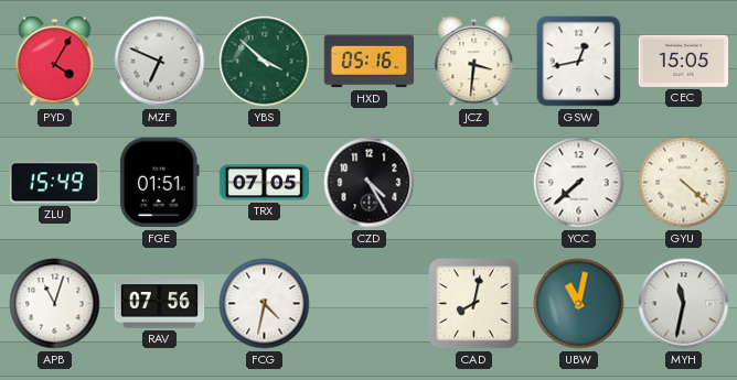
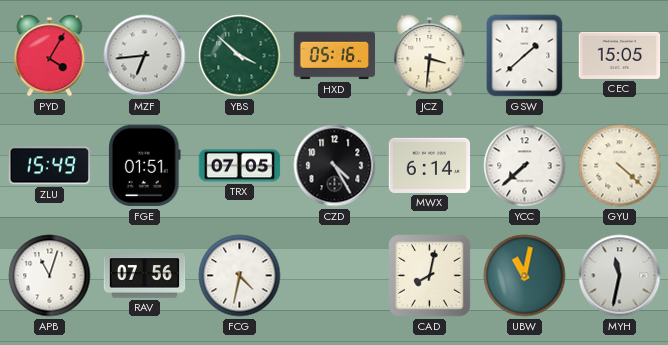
MZF: 6:49 -> 6:44
GSW: 12:43 -> 1:38
MWX: none -> 6:14
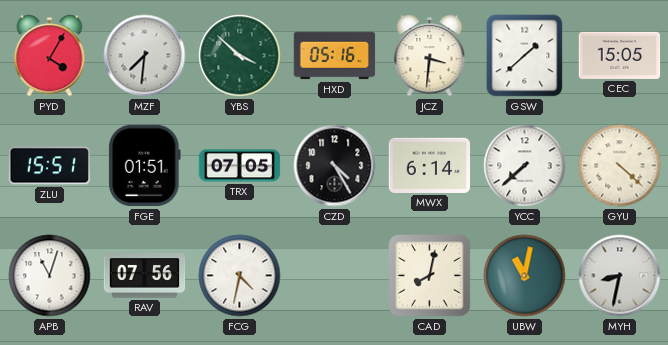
MZF: 6:44 -> 7:31
ZLU: 15:49 -> 15:51
MYH: 11:32 -> 8:32
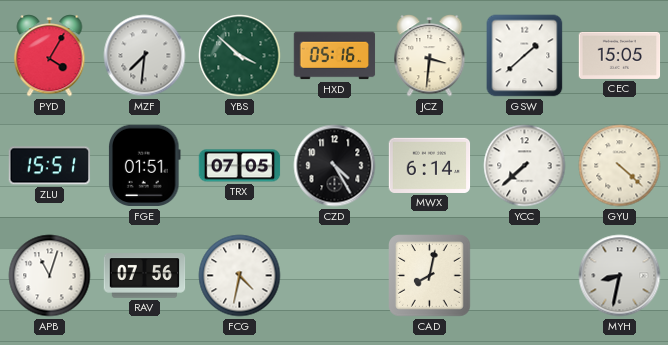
UBW: 11:02 -> none
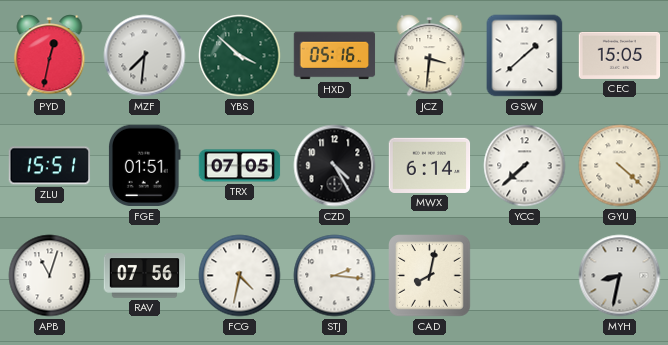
PYD: 4:05 -> 12:32
STJ: none -> 2:16
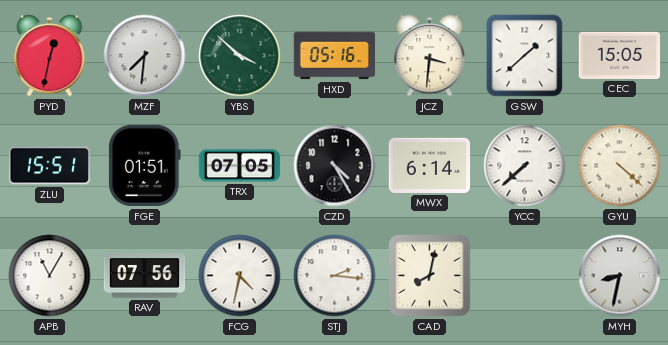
APB: 11:03 -> 11:05
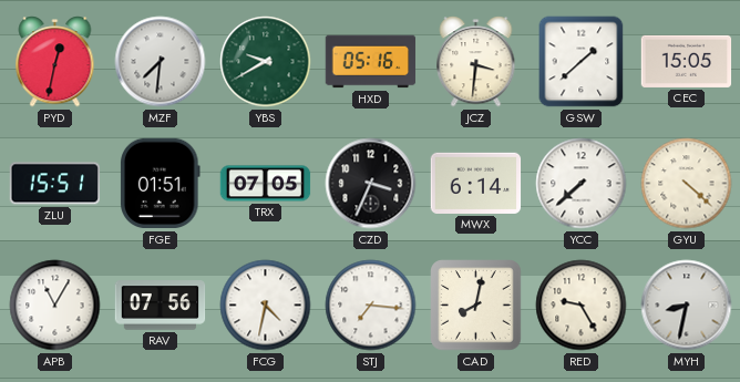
YBS: 3:52 -> 9:40
CZD: 4:25 -> 3:34
STJ: 2:16 -> 7:16
RED: none -> 9:25
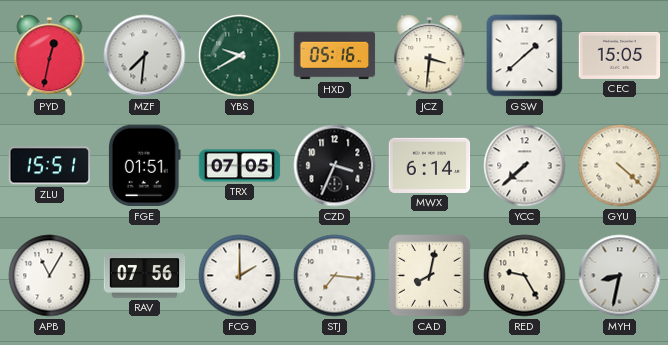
FCG: 4:32 -> 2:00
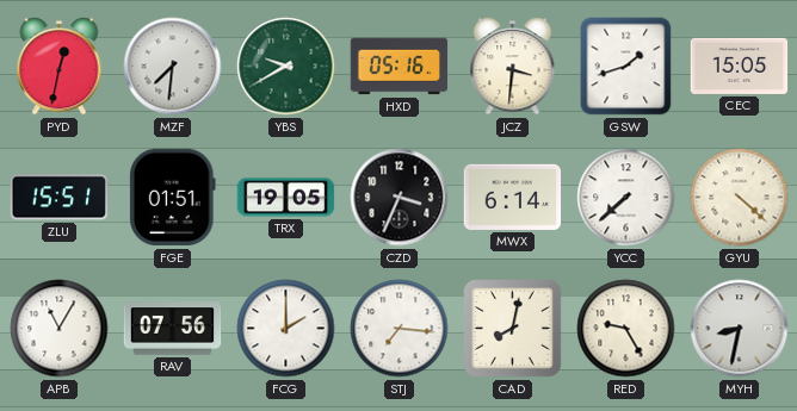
GSW: 1:38 -> 1:42
TRX: 07:05 -> 19:05
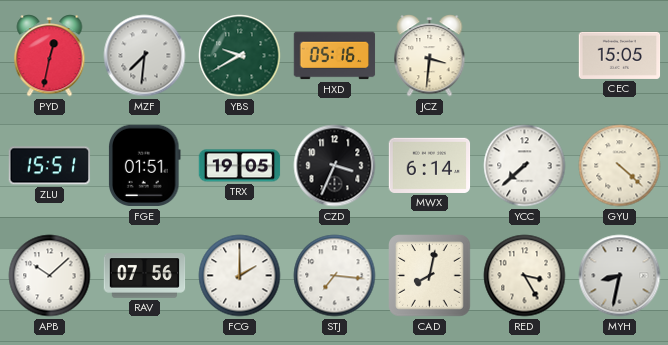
GSW: 1:42 -> none
APB: 11:05 -> 10:08
RED: 9:25 -> 3:25
